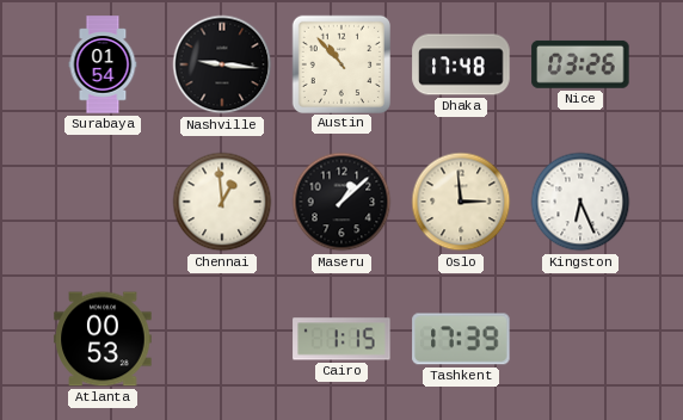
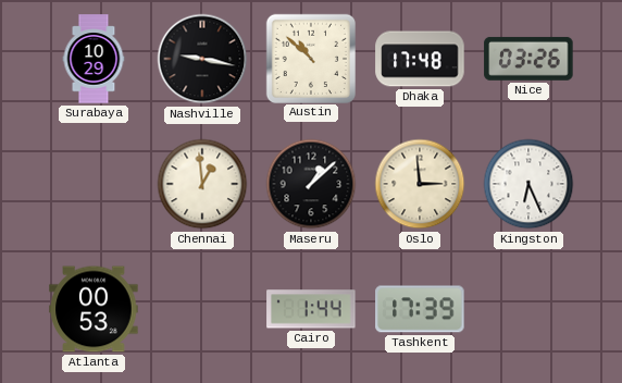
Surabaya: 01:54 -> 10:29
Nashville: 9:16 -> 9:17
Austin: 10:53 -> 10:52
Cairo: 1:15 -> 1:44
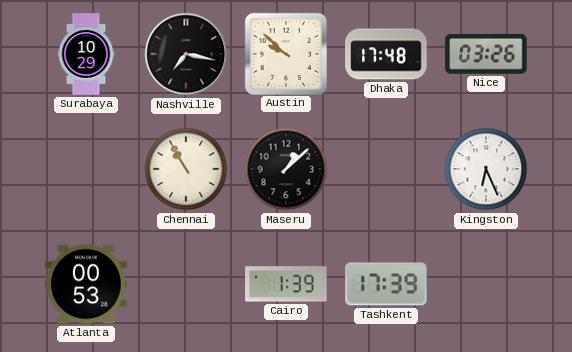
Nashville: 9:17 -> 7:17
Austin: 10:52 -> 9:52
Chennai: 12:59 -> 10:55
Oslo: 2:59 -> none
Cairo: 1:44 -> 1:39
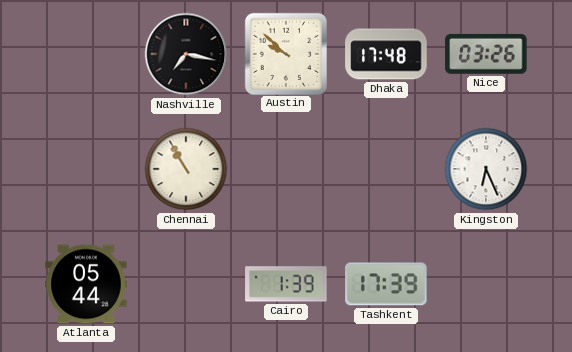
Surabaya: 10:29 -> none
Maseru: 1:08 -> none
Atlanta: 00:53 -> 05:44
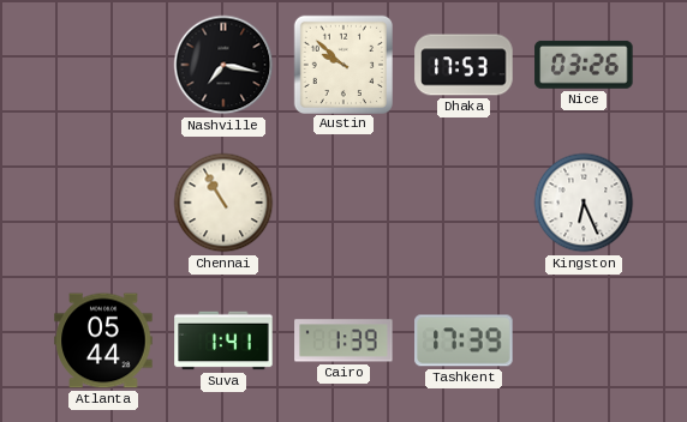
Dhaka: 17:48 -> 17:53
Suva: none -> 1:41
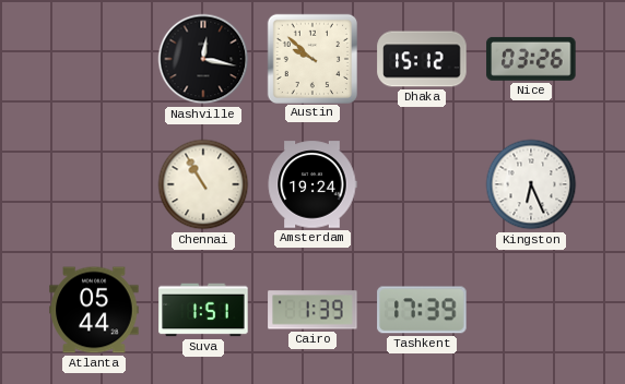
Nashville: 7:17 -> 12:17
Dhaka: 17:53 -> 15:12
Amsterdam: none -> 19:24
Suva: 1:41 -> 1:51
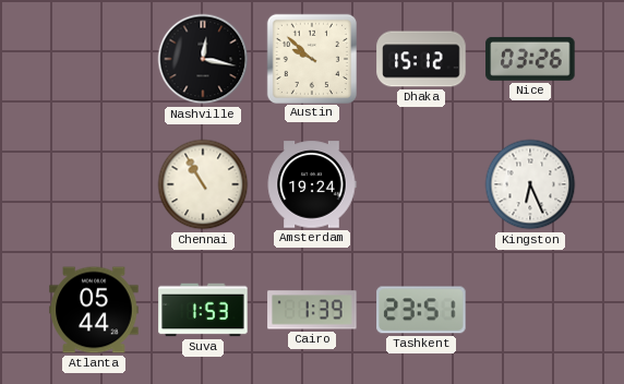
Suva: 1:51 -> 1:53
Tashkent: 17:39 -> 23:51
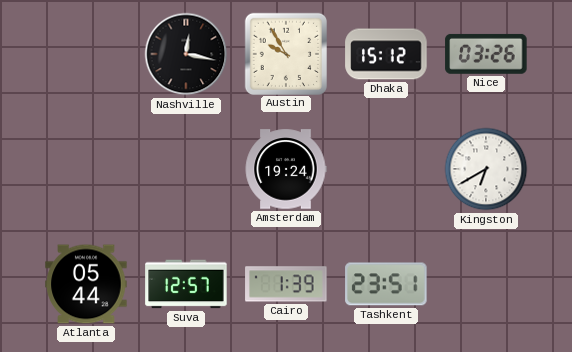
Austin: 9:52 -> 9:55
Chennai: 10:55 -> none
Kingston: 6:26 -> 6:40
Suva: 1:53 -> 12:57
